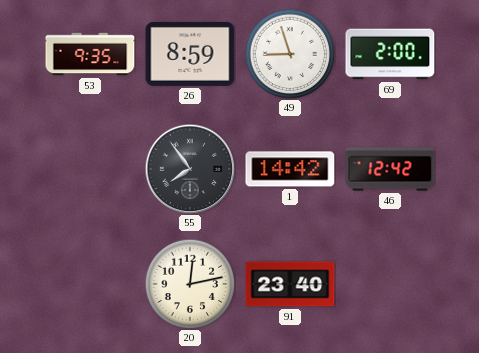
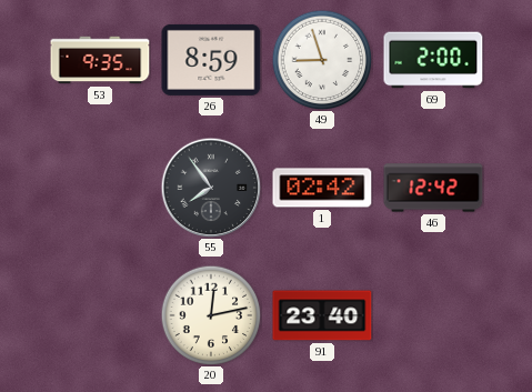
1: 14:42 -> 02:42
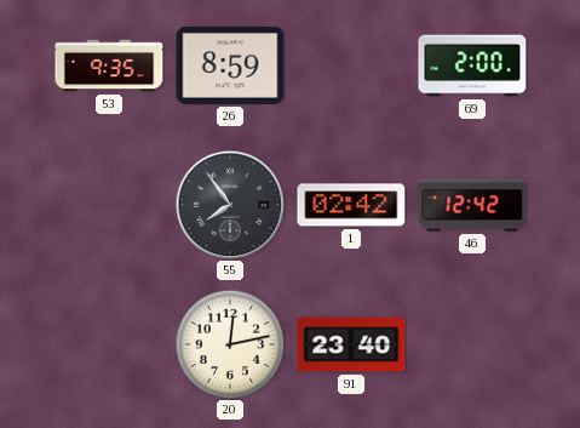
49: 8:57 -> none
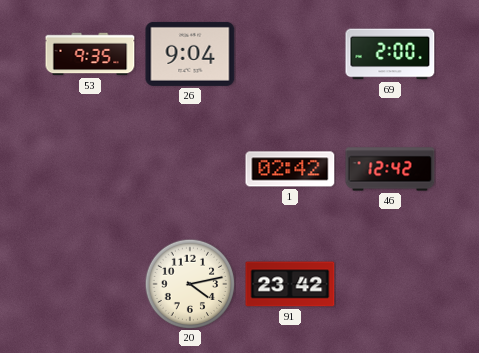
26: 8:59 -> 9:04
55: 7:54 -> none
20: 12:13 -> 4:13
91: 23:40 -> 23:42
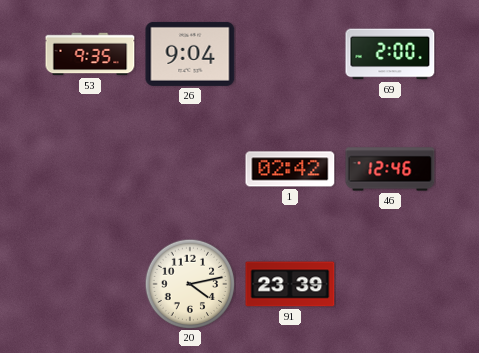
46: 12:42 -> 12:46
91: 23:42 -> 23:39
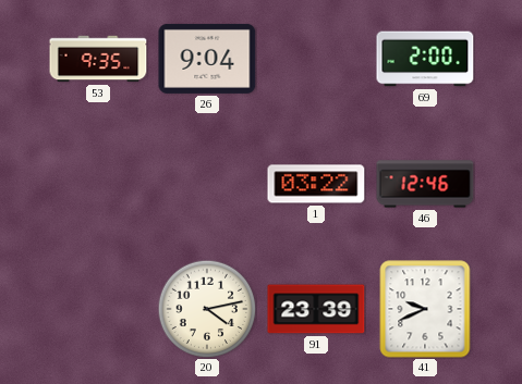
1: 02:42 -> 03:22
41: none -> 9:41
